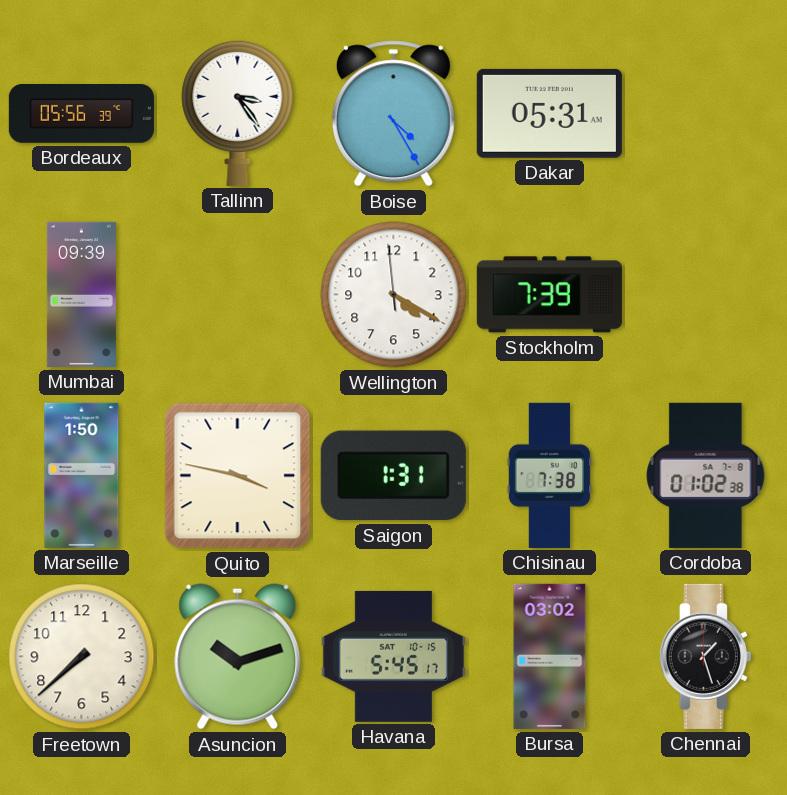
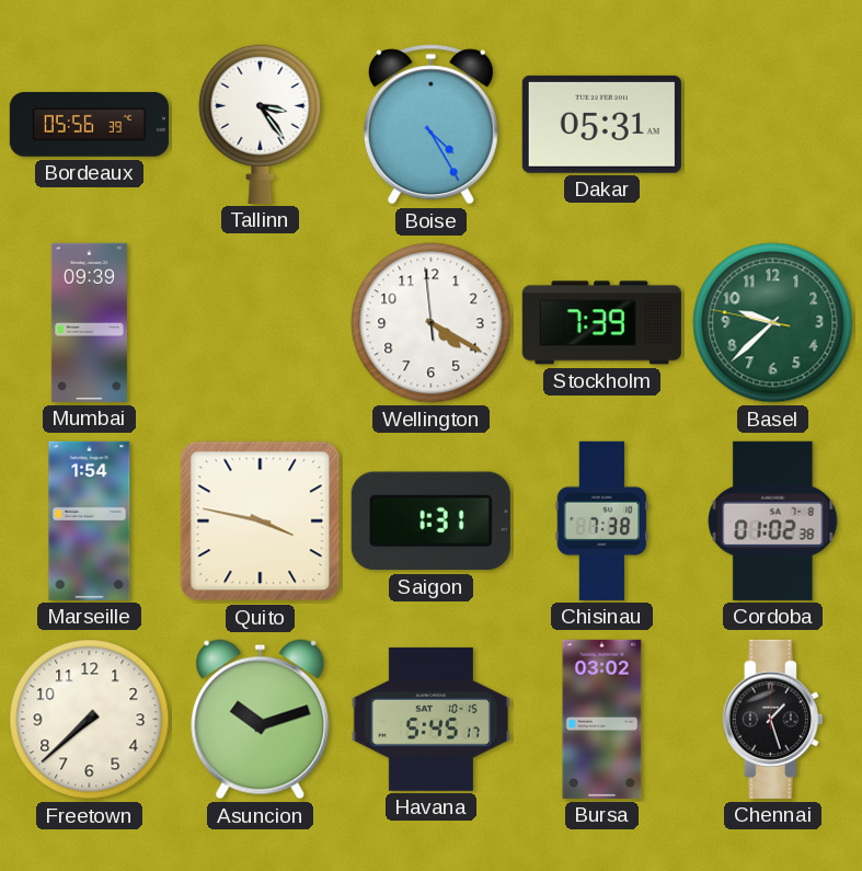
Basel: none -> 9:37
Marseille: 1:50 -> 1:54
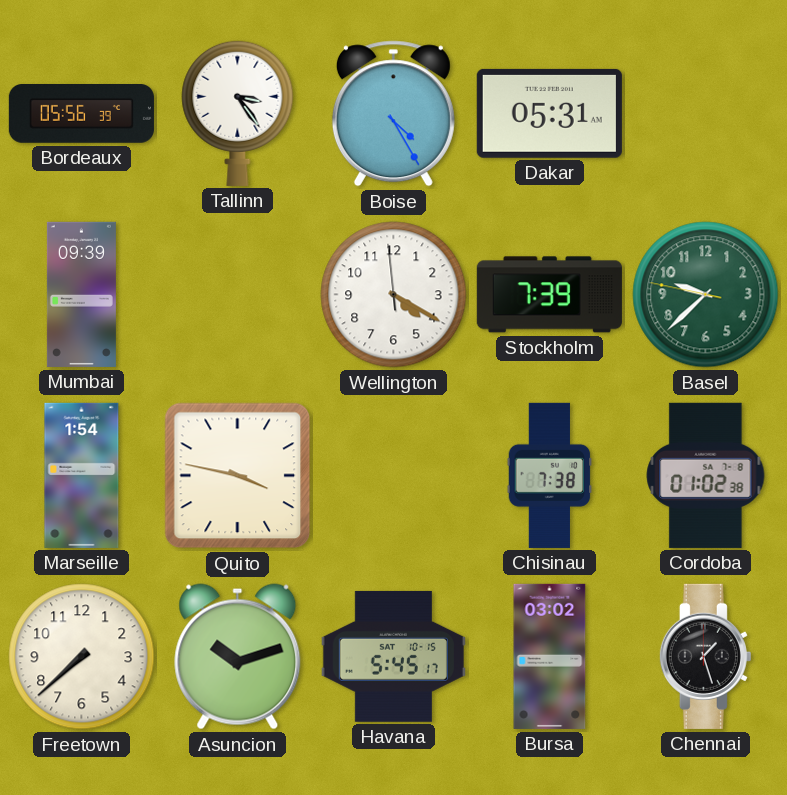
Saigon: 1:31 -> none
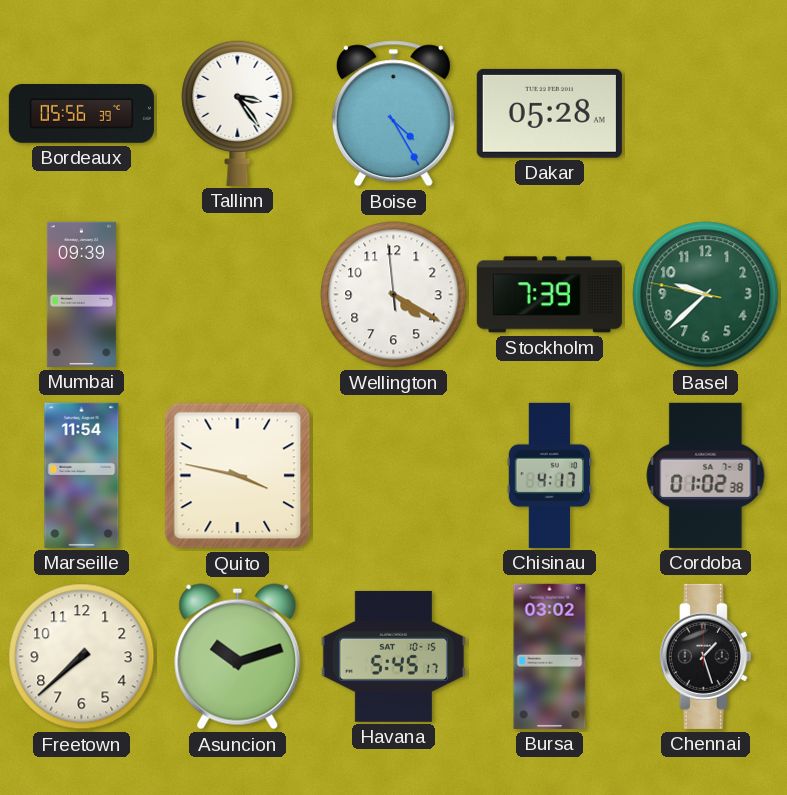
Dakar: 05:31 -> 05:28
Marseille: 1:54 -> 11:54
Chisinau: 7:38 -> 4:17
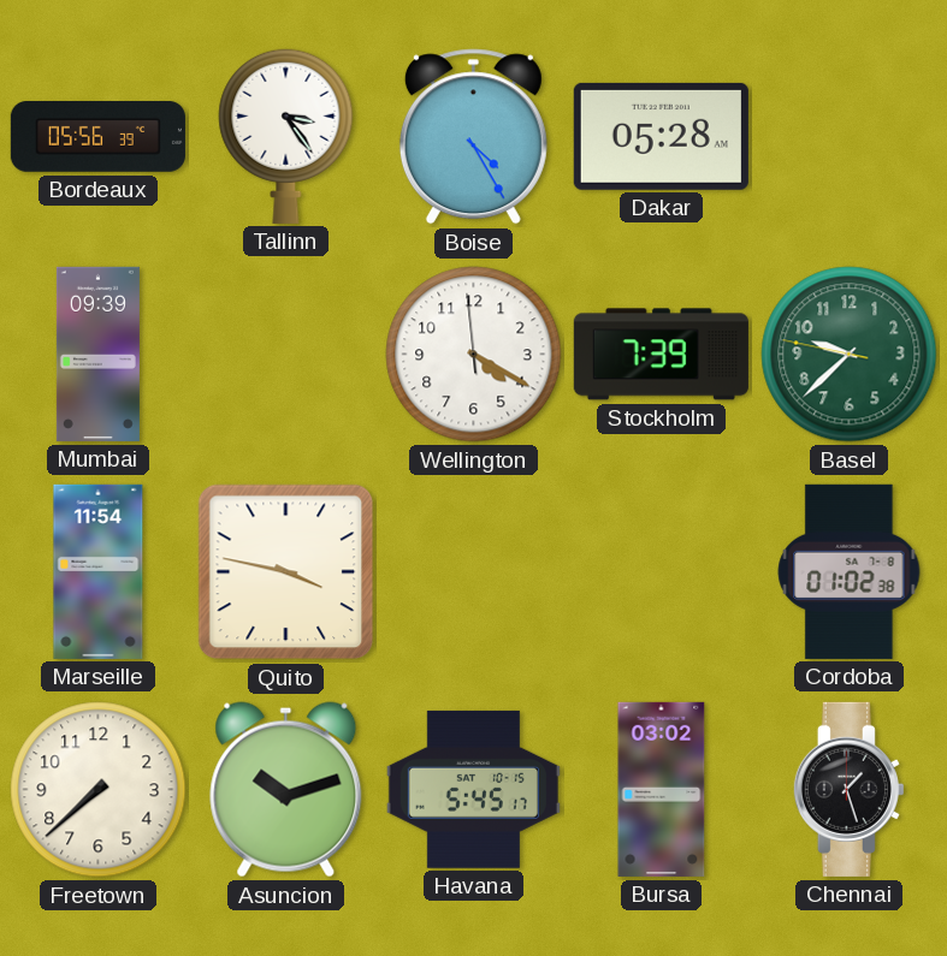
Chisinau: 4:17 -> none
